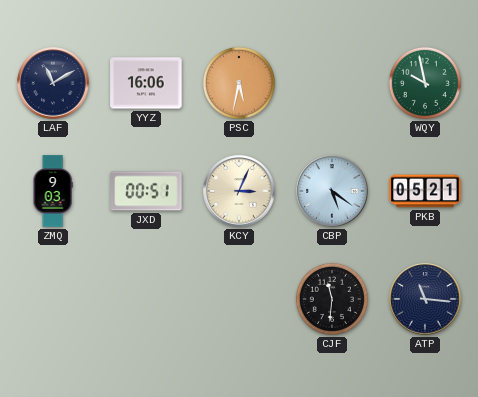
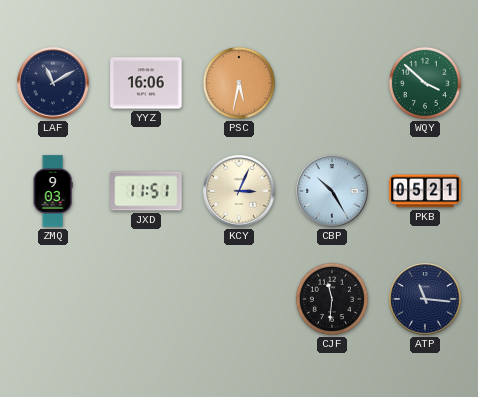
WQY: 9:58 -> 3:52
JXD: 00:51 -> 11:51
CBP: 5:21 -> 10:25
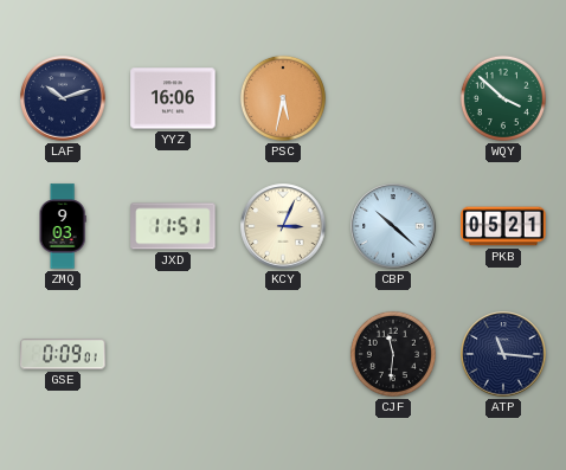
LAF: 11:10 -> 10:12
CBP: 10:25 -> 10:22
GSE: none -> 0:09
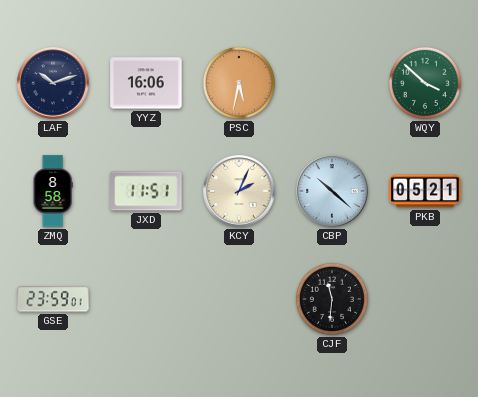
ZMQ: 9:03 -> 8:58
KCY: 3:04 -> 2:04
GSE: 0:09 -> 23:59
ATP: 11:16 -> none
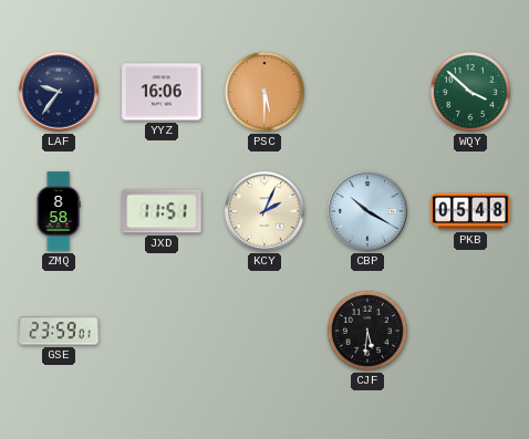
LAF: 10:12 -> 9:36
PSC: 5:32 -> 5:30
CBP: 10:22 -> 10:20
PKB: 05:21 -> 05:48
CJF: 11:31 -> 5:31
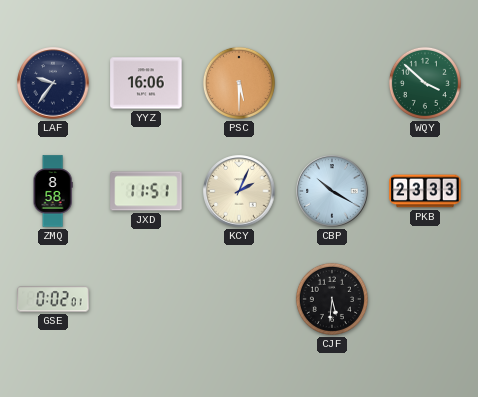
PKB: 05:48 -> 23:33
GSE: 23:59 -> 0:02
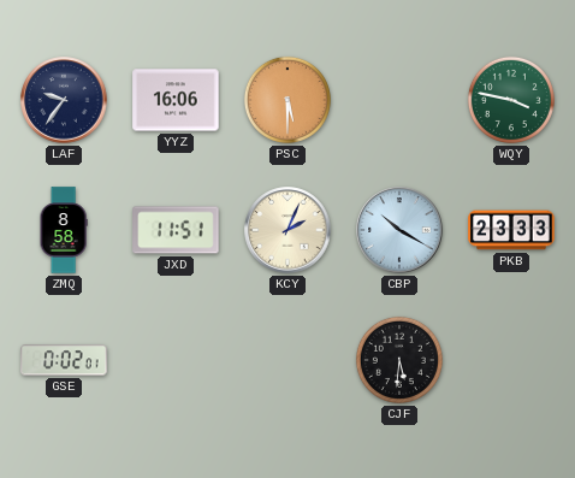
WQY: 3:52 -> 3:47
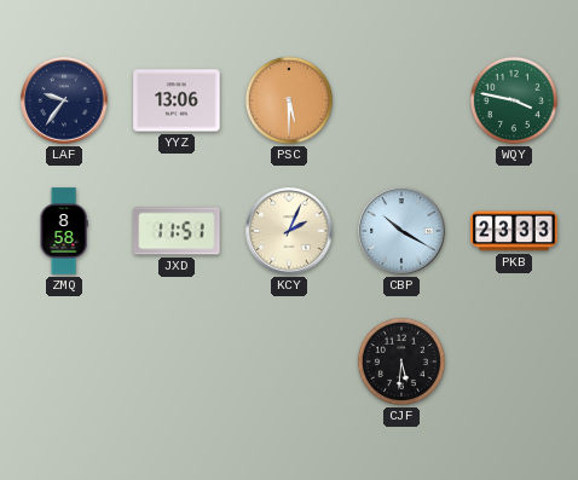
YYZ: 16:06 -> 13:06
GSE: 0:02 -> none
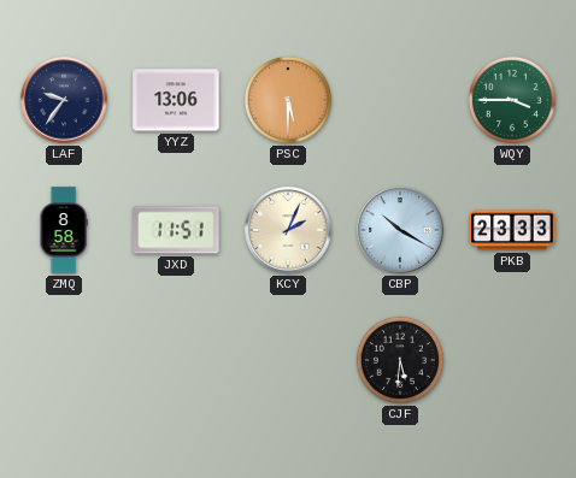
WQY: 3:47 -> 3:45
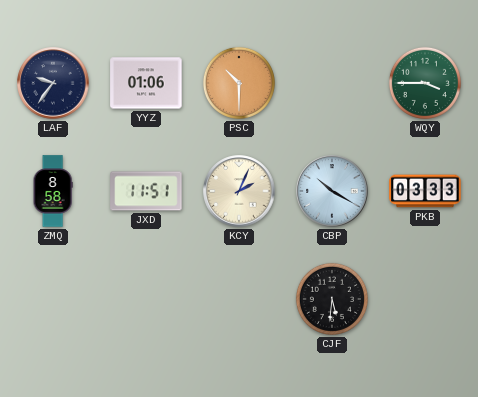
YYZ: 13:06 -> 01:06
PSC: 5:30 -> 10:30
PKB: 23:33 -> 03:33
